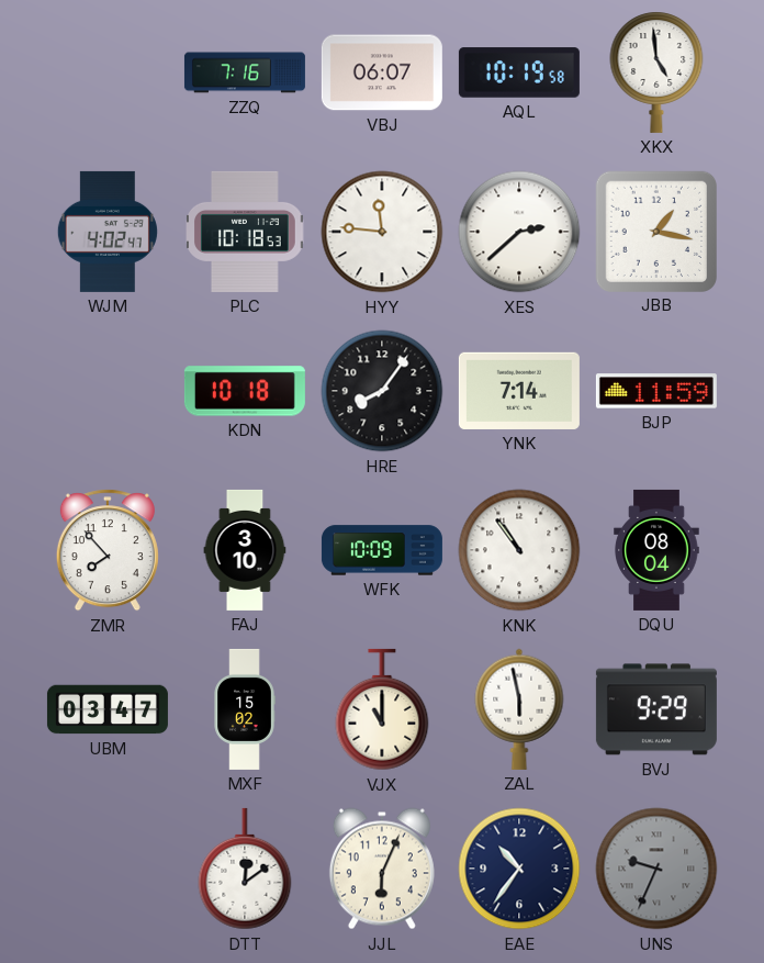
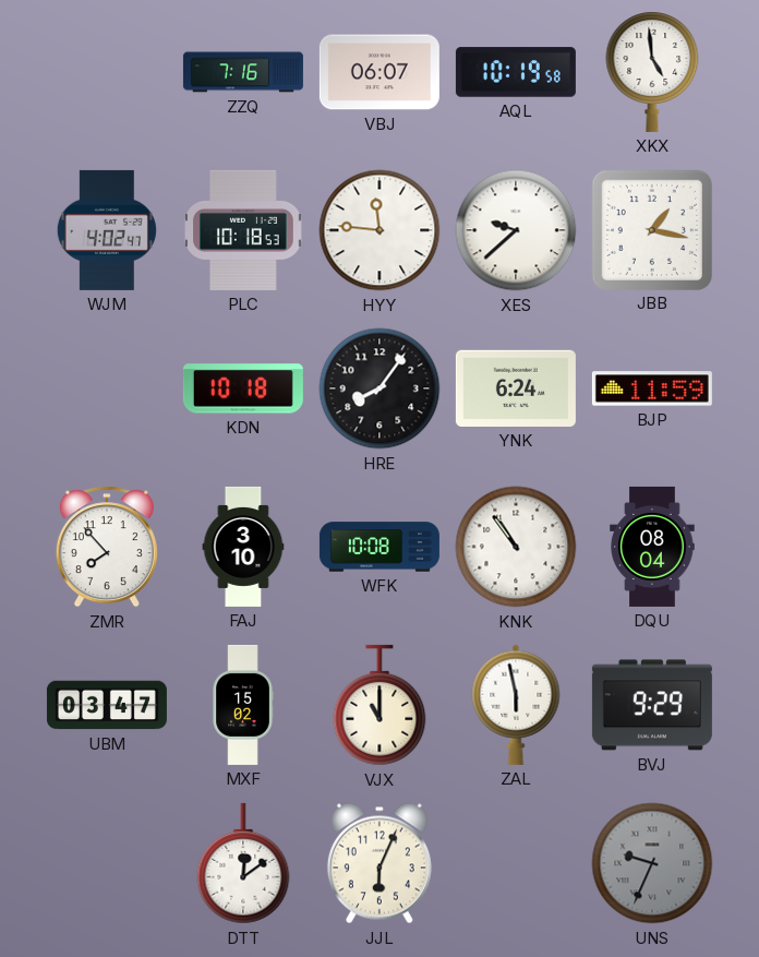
XES: 2:38 -> 9:38
YNK: 7:14 -> 6:24
WFK: 10:09 -> 10:08
EAE: 10:36 -> none
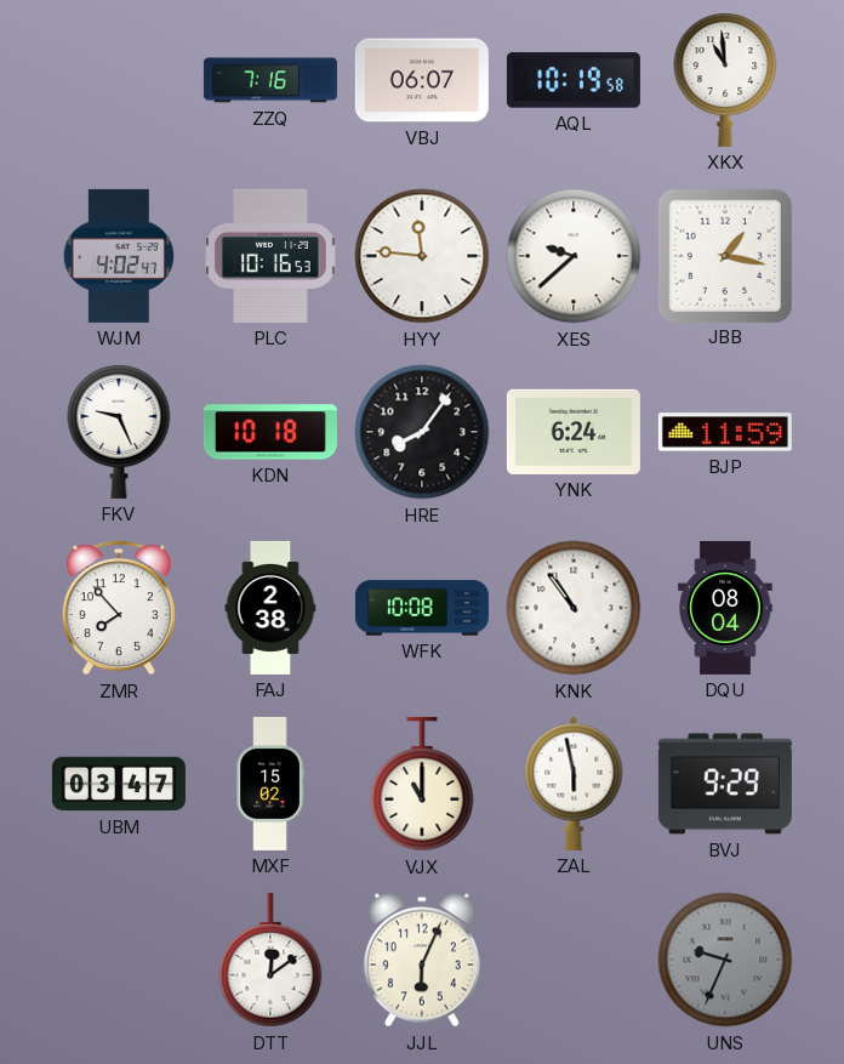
XKX: 4:59 -> 10:59
PLC: 10:18 -> 10:16
FKV: none -> 9:26
FAJ: 3:10 -> 2:38
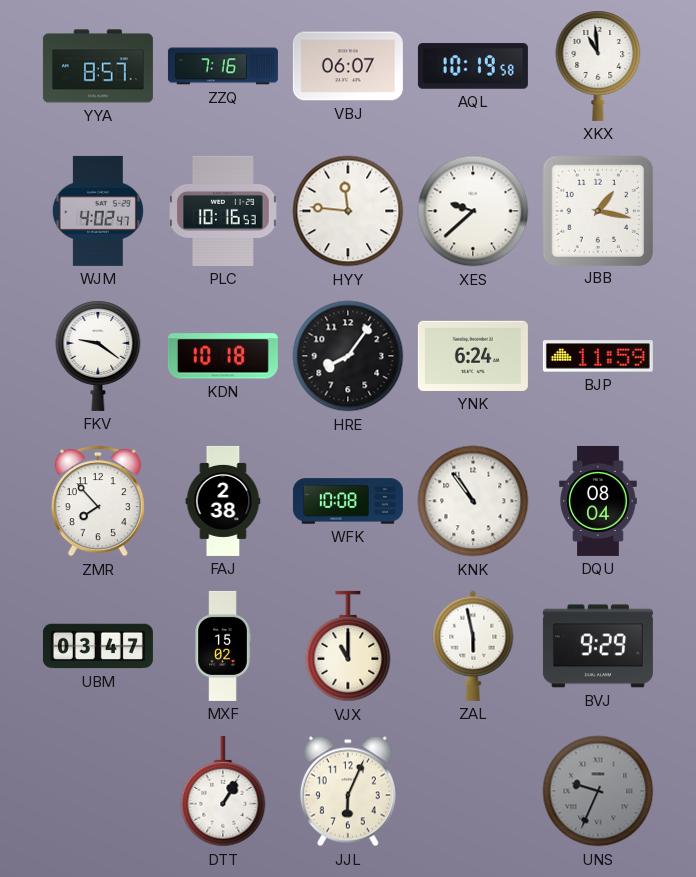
YYA: none -> 8:57
FKV: 9:26 -> 9:21
DTT: 12:09 -> 1:05
